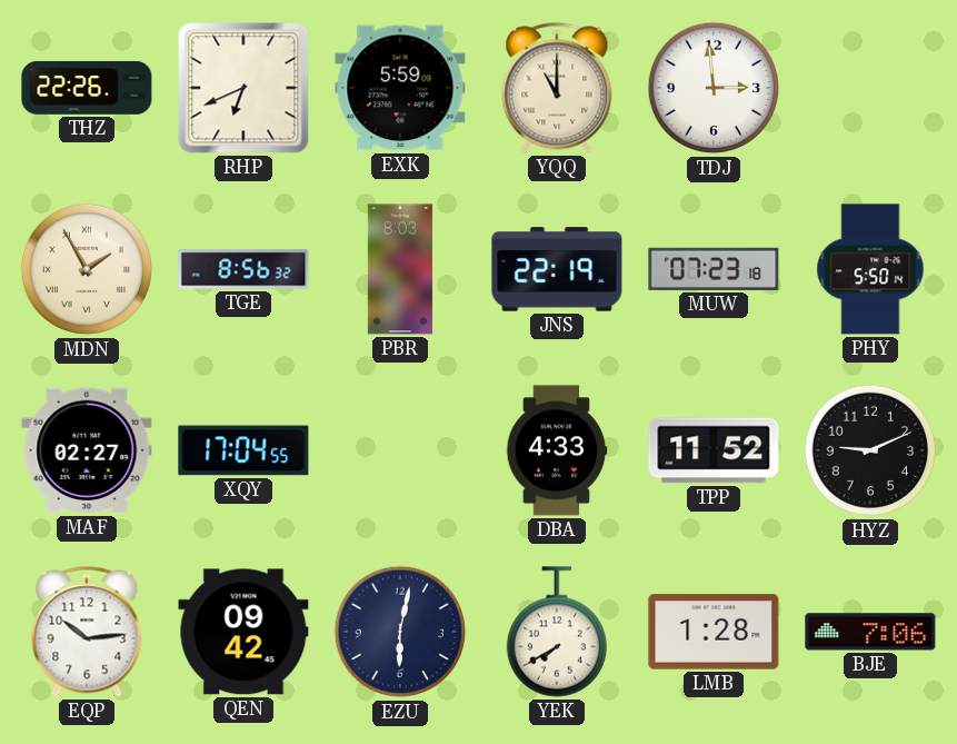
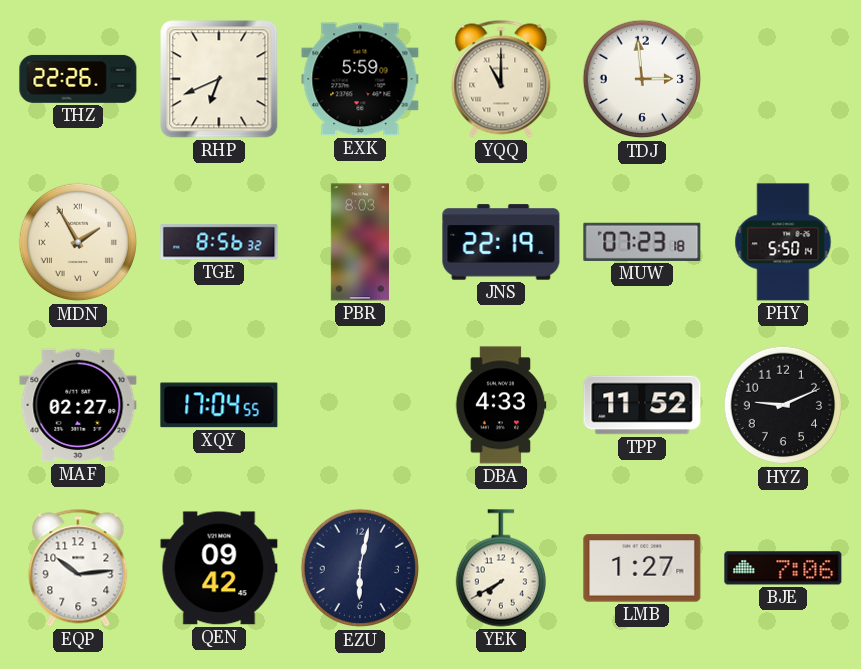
LMB: 1:28 -> 1:27
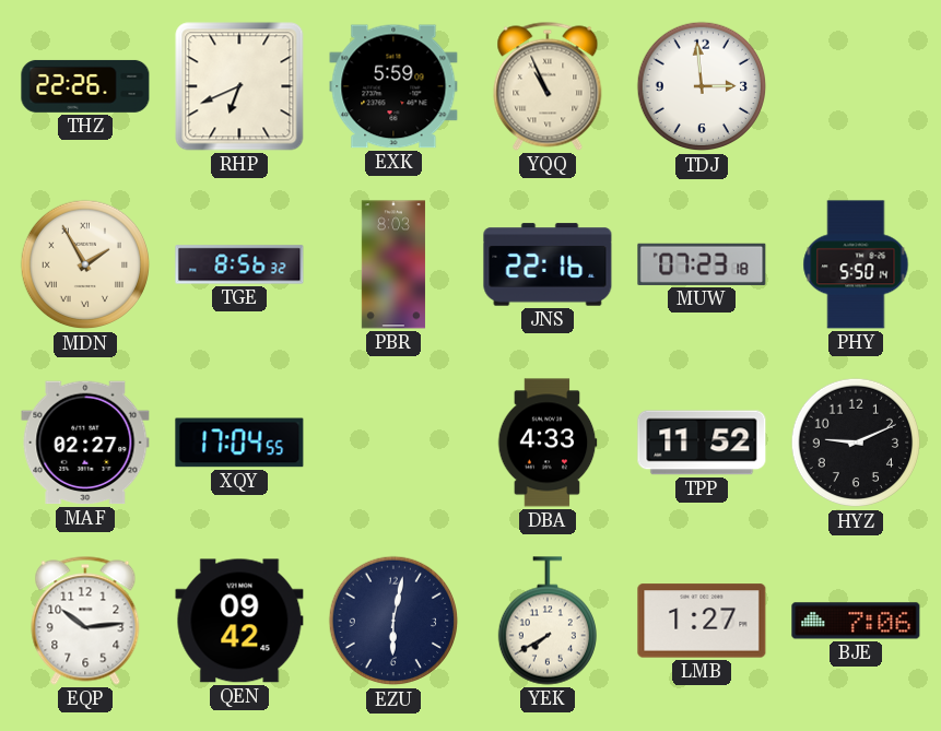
YQQ: 11:00 -> 10:56
JNS: 22:19 -> 22:16
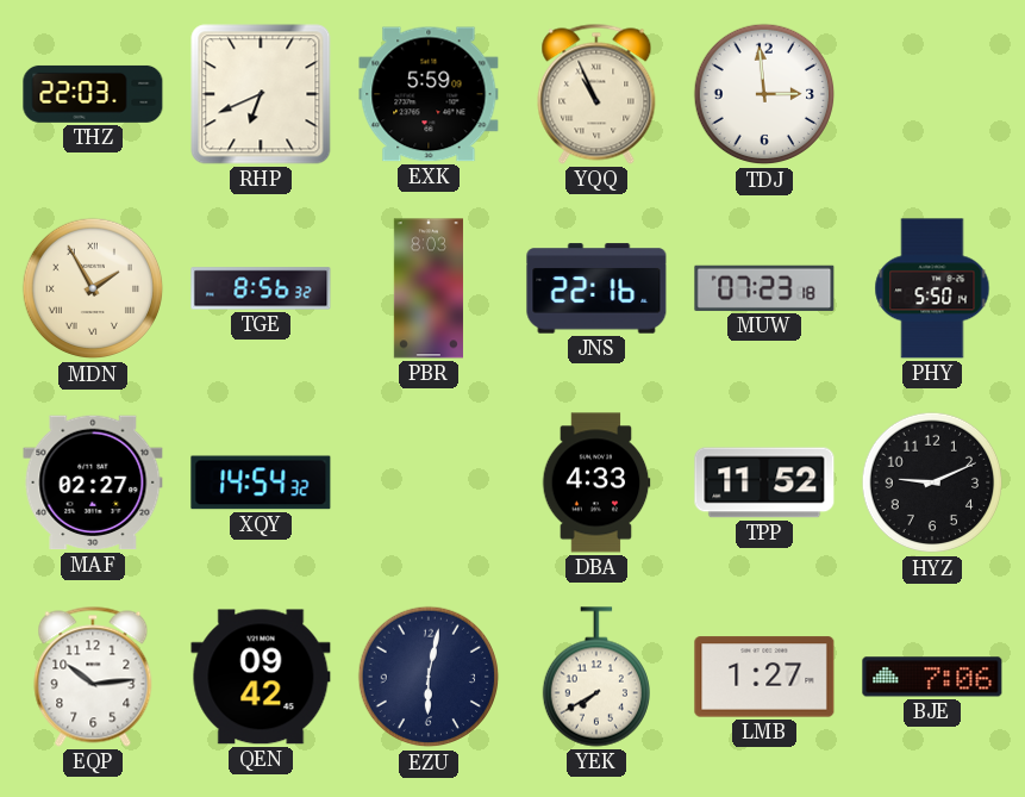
THZ: 22:26 -> 22:03
XQY: 17:04 -> 14:54
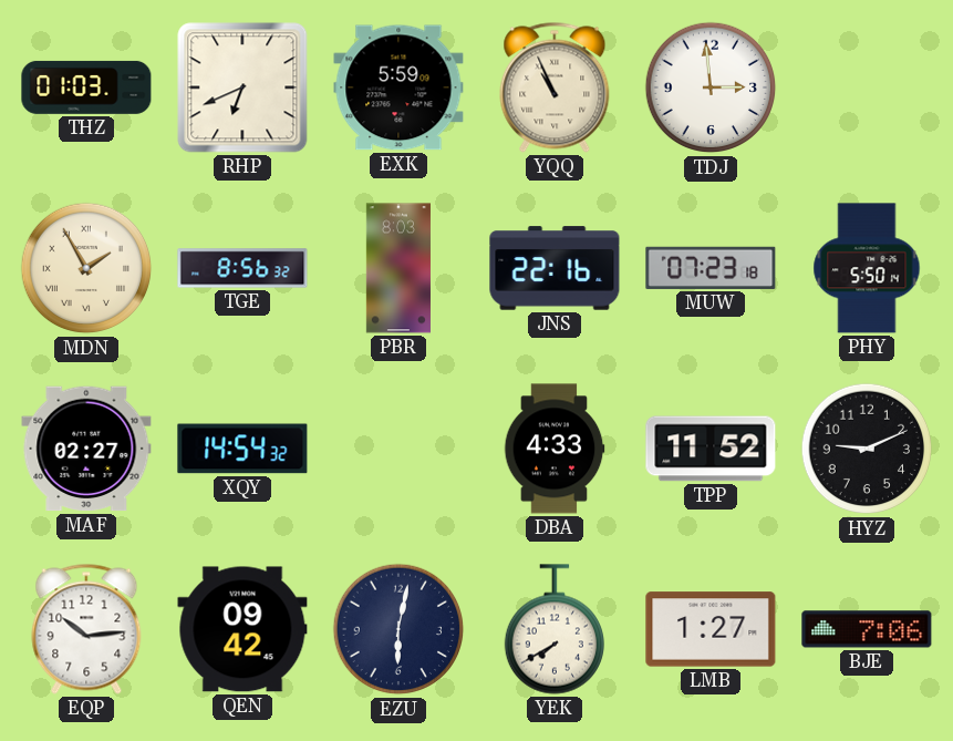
THZ: 22:03 -> 01:03
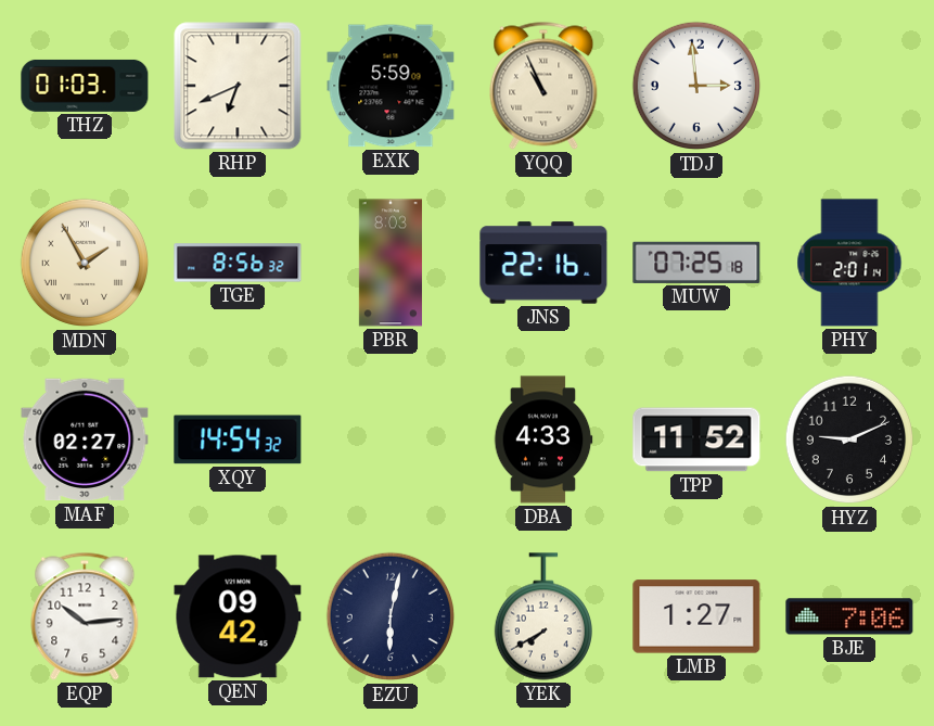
MUW: 07:23 -> 07:25
PHY: 5:50 -> 2:01
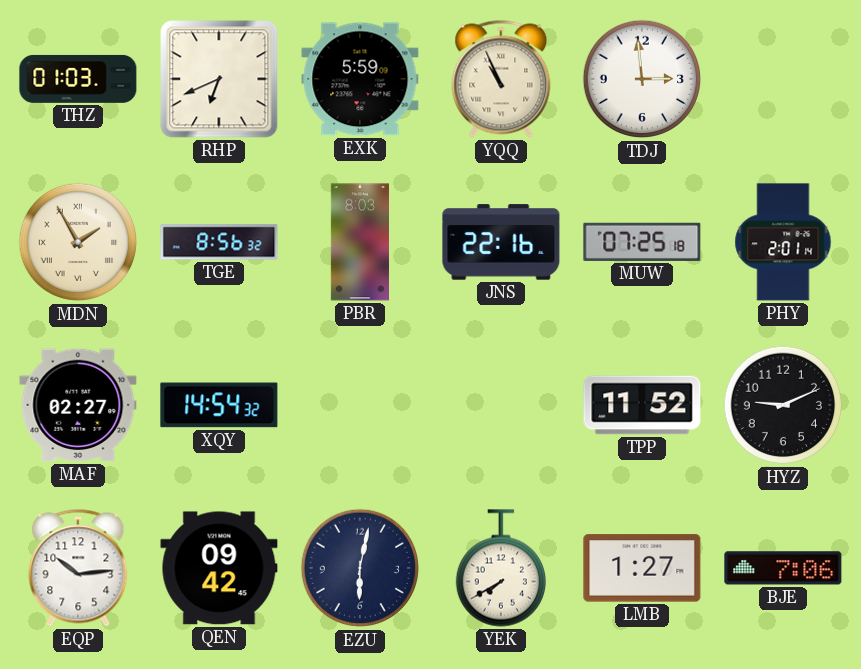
DBA: 4:33 -> none
